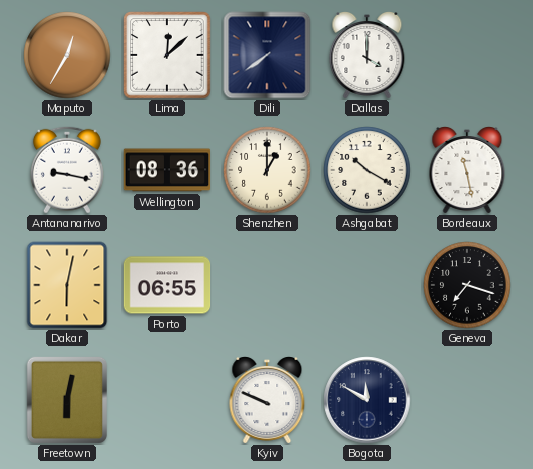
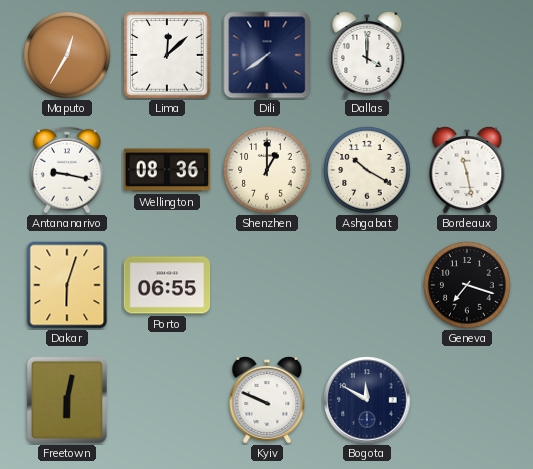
Dakar: 6:02 -> 6:03
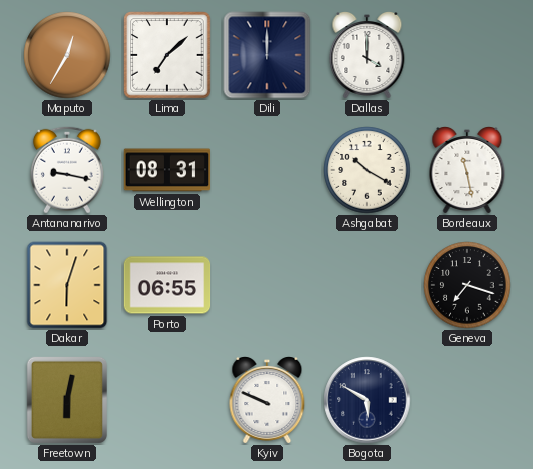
Lima: 12:08 -> 7:08
Dili: 7:39 -> 12:00
Wellington: 08:36 -> 08:31
Shenzhen: 1:00 -> none
Bogota: 11:50 -> 5:50
